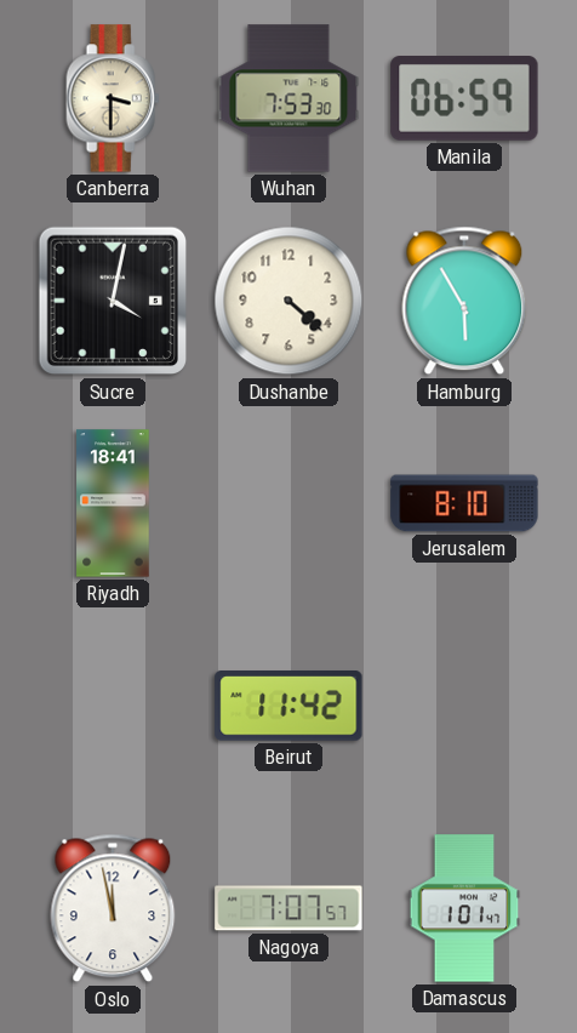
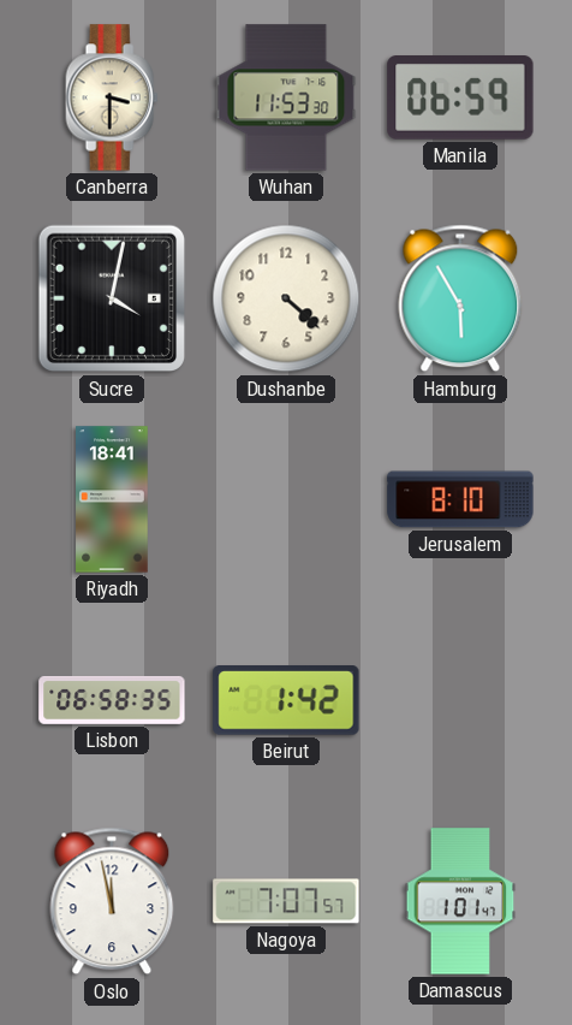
Wuhan: 7:53 -> 11:53
Lisbon: none -> 06:58
Beirut: 11:42 -> 1:42
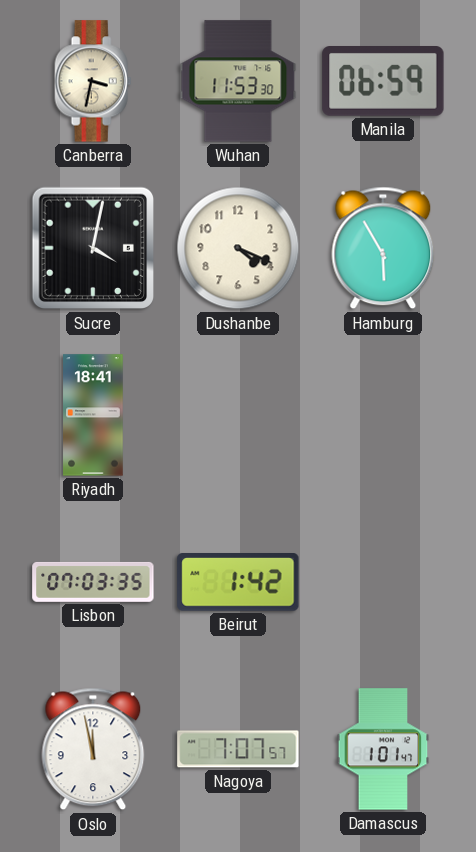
Canberra: 3:30 -> 3:32
Dushanbe: 4:22 -> 4:19
Jerusalem: 8:10 -> none
Lisbon: 06:58 -> 07:03
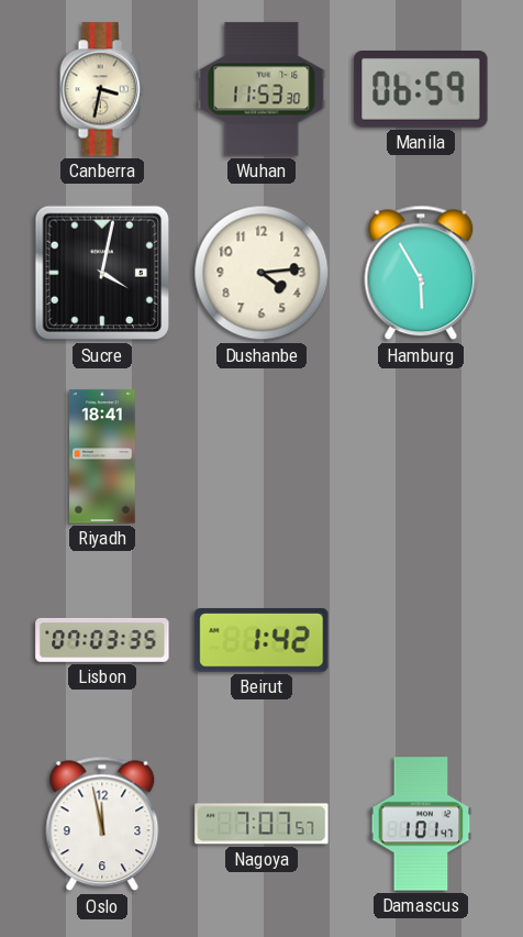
Dushanbe: 4:19 -> 4:14
